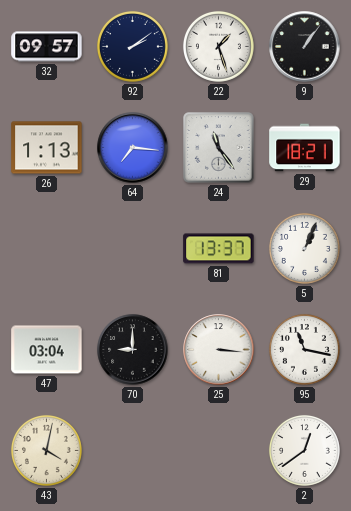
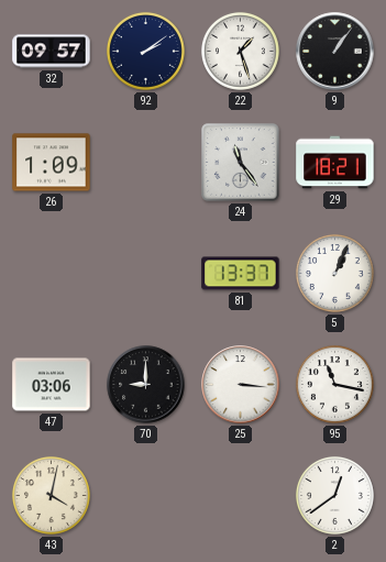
26: 1:13 -> 1:09
64: 7:16 -> none
47: 03:04 -> 03:06
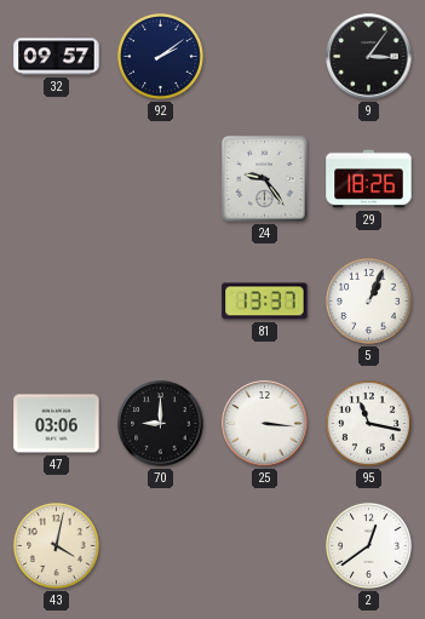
22: 1:27 -> none
9: 1:06 -> 3:06
26: 1:09 -> none
24: 11:24 -> 9:24
29: 18:21 -> 18:26
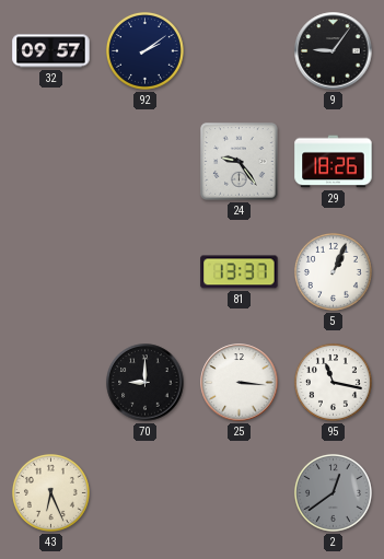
9: 3:06 -> 9:06
47: 03:06 -> none
43: 4:02 -> 6:26
2 dial: white -> grey
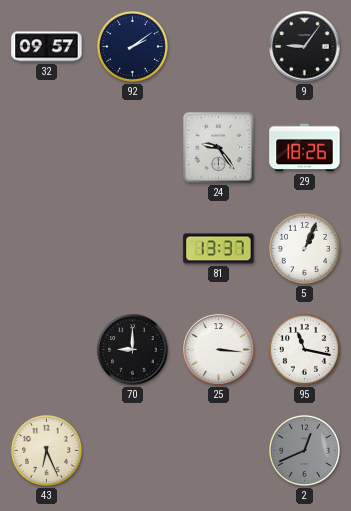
2: 12:39 -> 12:41
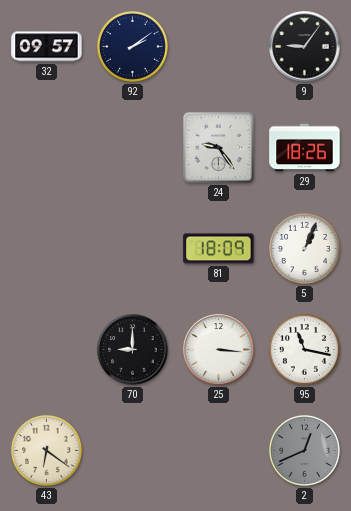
81: 13:37 -> 18:09
43: 6:26 -> 6:21
